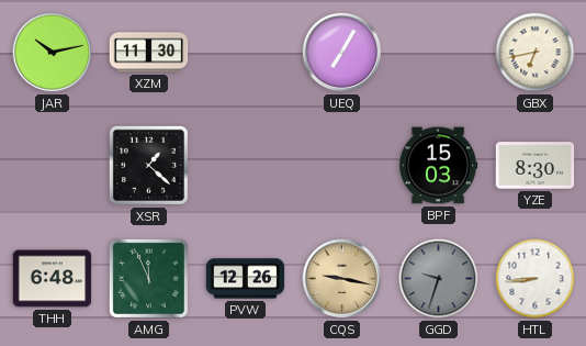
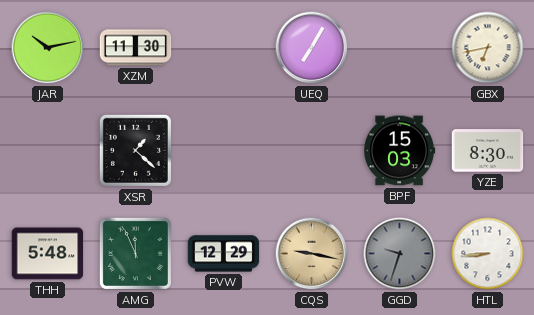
THH: 6:48 -> 5:48
PVW: 12:26 -> 12:29
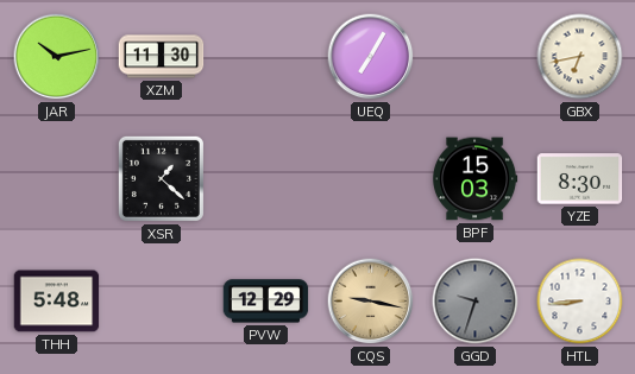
AMG: 11:56 -> none
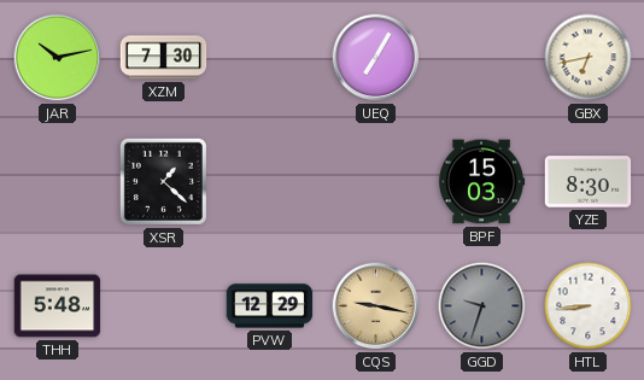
XZM: 11:30 -> 7:30
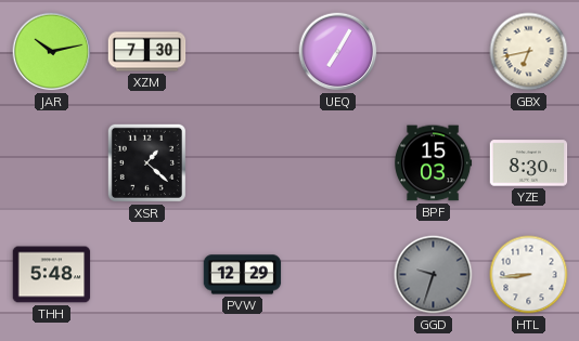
CQS: 9:17 -> none
